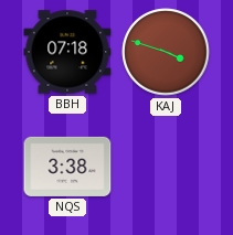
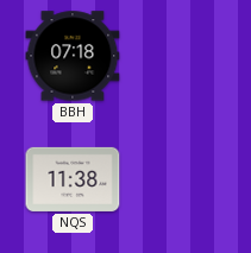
KAJ: 3:48 -> none
NQS: 3:38 -> 11:38
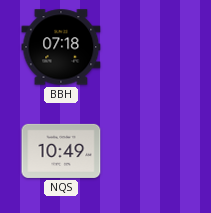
NQS: 11:38 -> 10:49
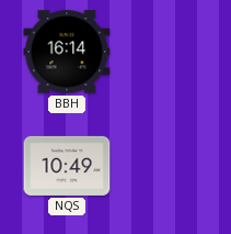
BBH: 07:18 -> 16:14
